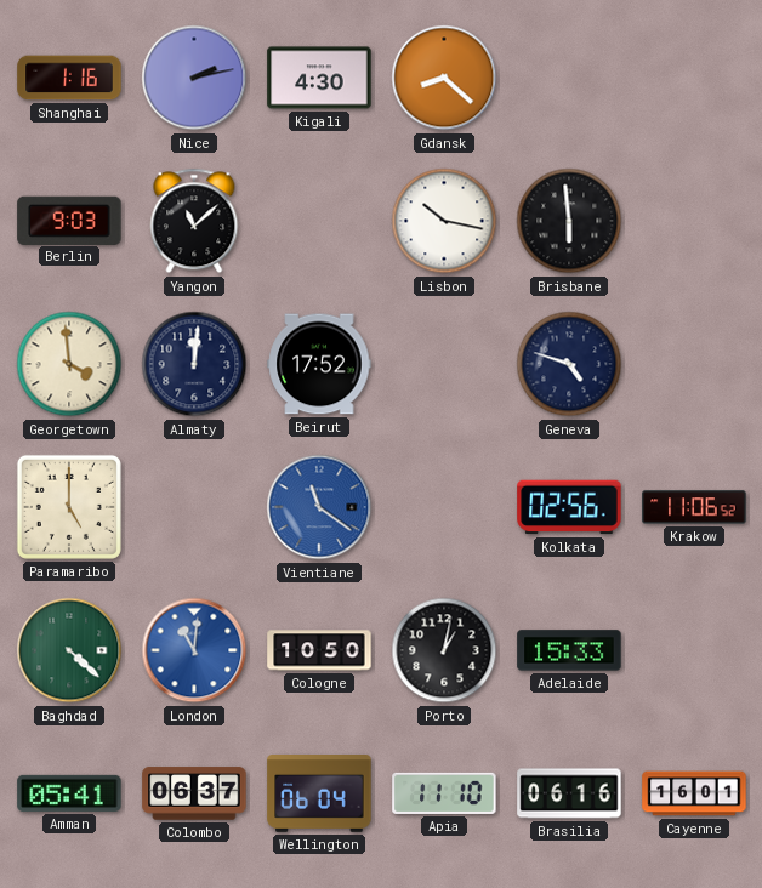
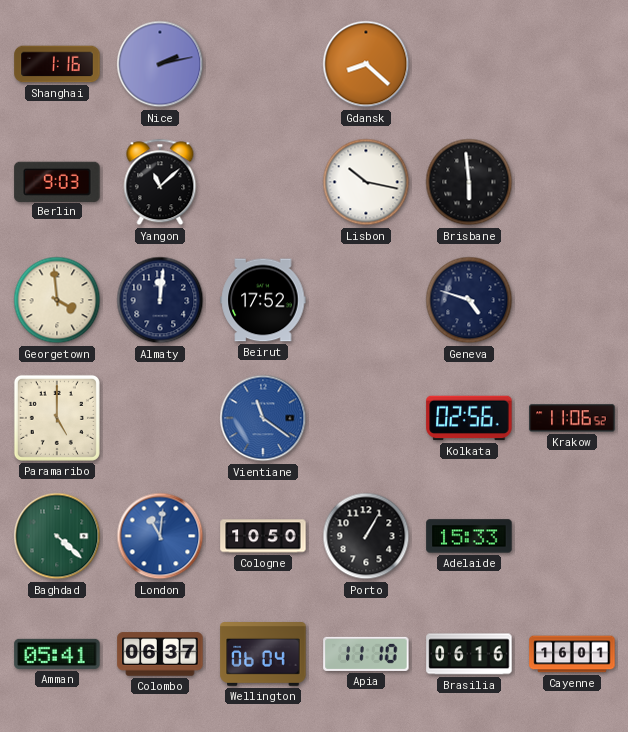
Kigali: 4:30 -> none
Porto: 1:02 -> 1:05
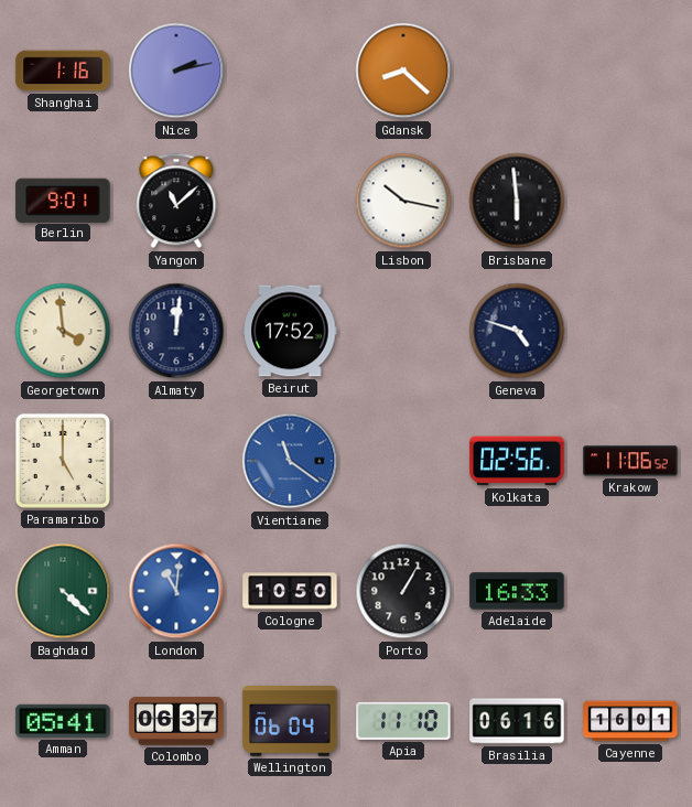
Berlin: 9:03 -> 9:01
Adelaide: 15:33 -> 16:33
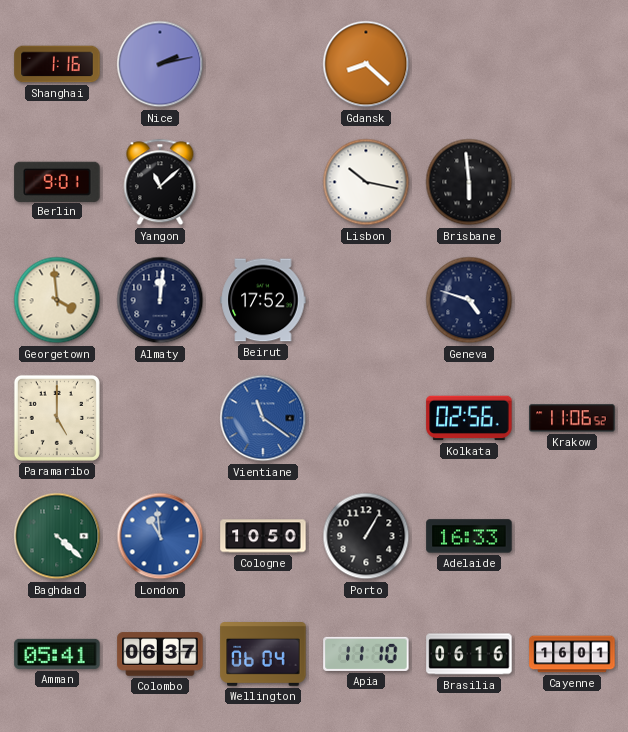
London: 11:01 -> 10:59
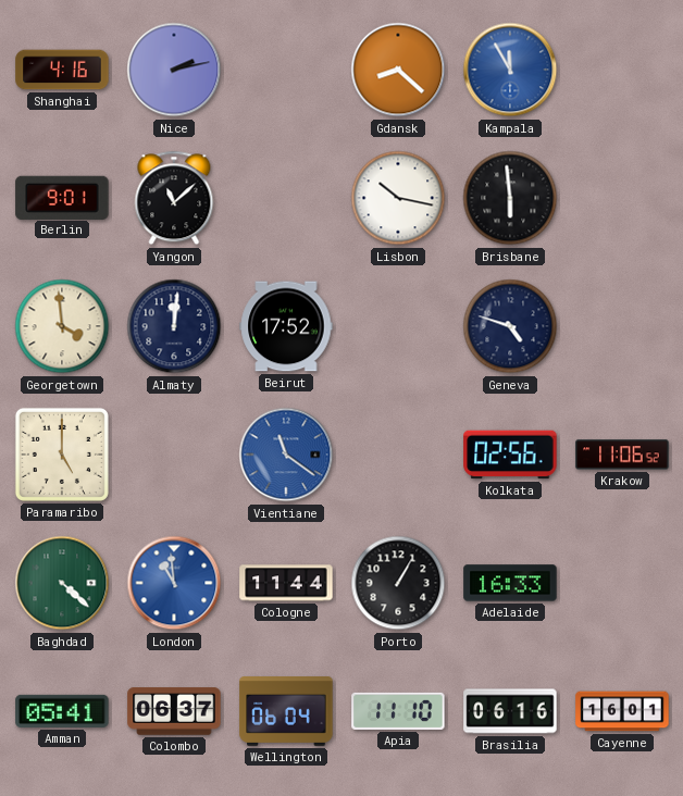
Shanghai: 1:16 -> 4:16
Kampala: none -> 11:55
Cologne: 10:50 -> 11:44
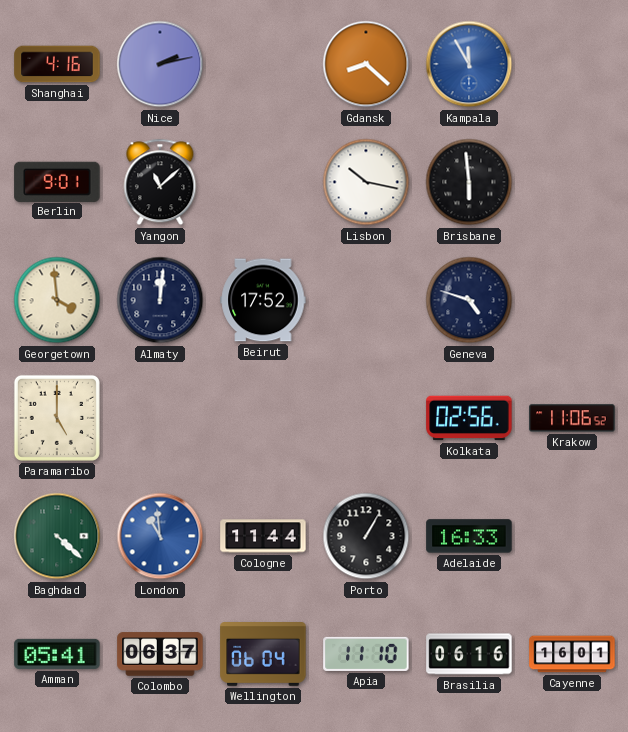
Vientiane: 11:21 -> none
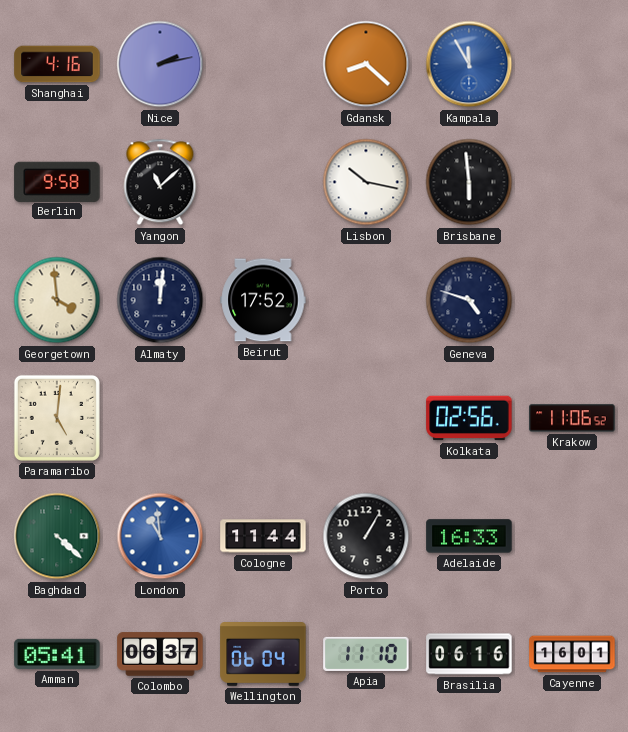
Berlin: 9:01 -> 9:58
Paramaribo: 5:00 -> 5:01
